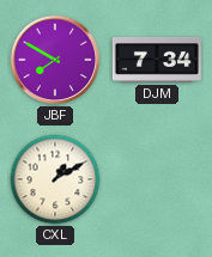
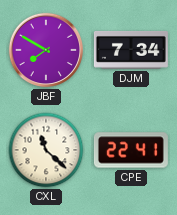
CXL: 1:10 -> 11:22
CPE: none -> 22:41
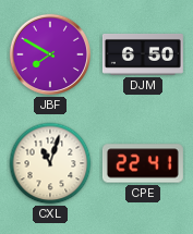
DJM: 7:34 -> 6:50
CXL: 11:22 -> 11:03
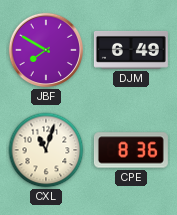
DJM: 6:50 -> 6:49
CPE: 22:41 -> 8:36
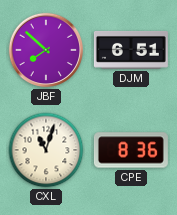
JBF: 7:50 -> 7:52
DJM: 6:49 -> 6:51
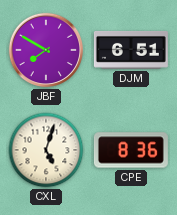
JBF: 7:52 -> 7:50
CXL: 11:03 -> 5:03
